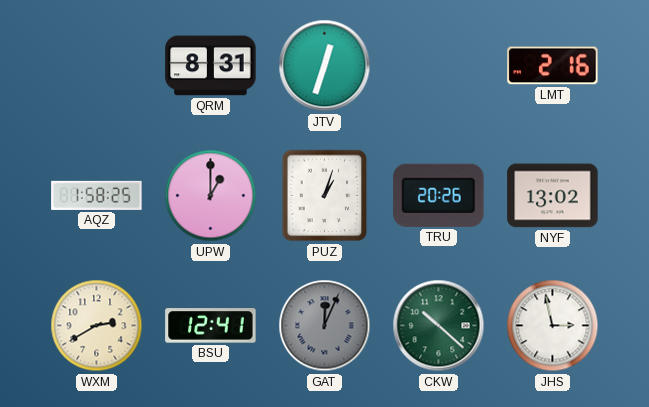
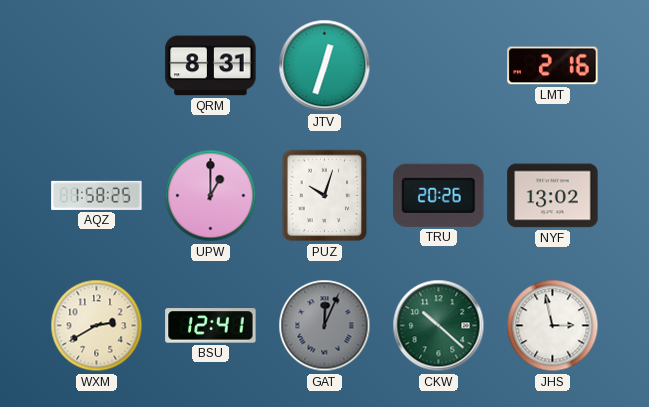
PUZ: 1:03 -> 10:03
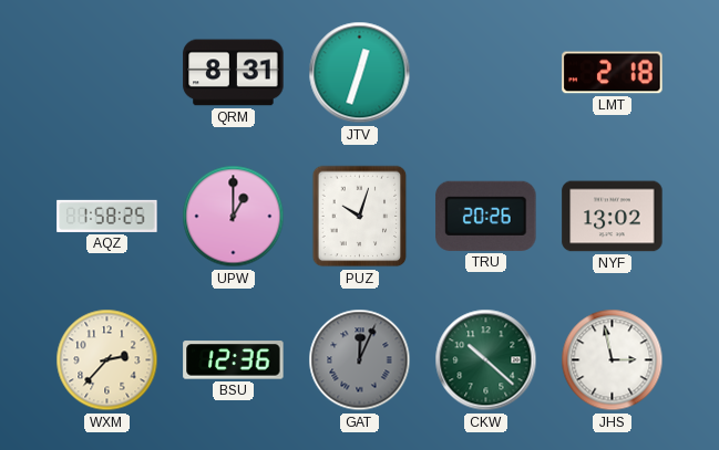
LMT: 2:16 -> 2:18
WXM: 2:40 -> 2:37
BSU: 12:41 -> 12:36
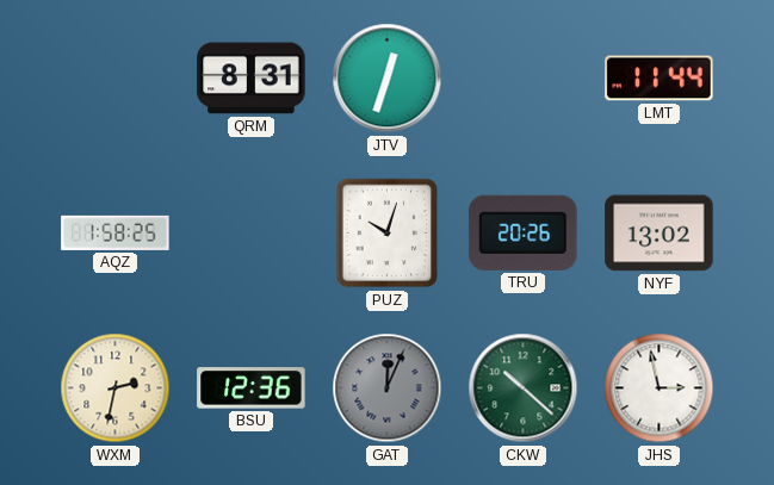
LMT: 2:18 -> 11:44
UPW: 1:00 -> none
WXM: 2:37 -> 2:32
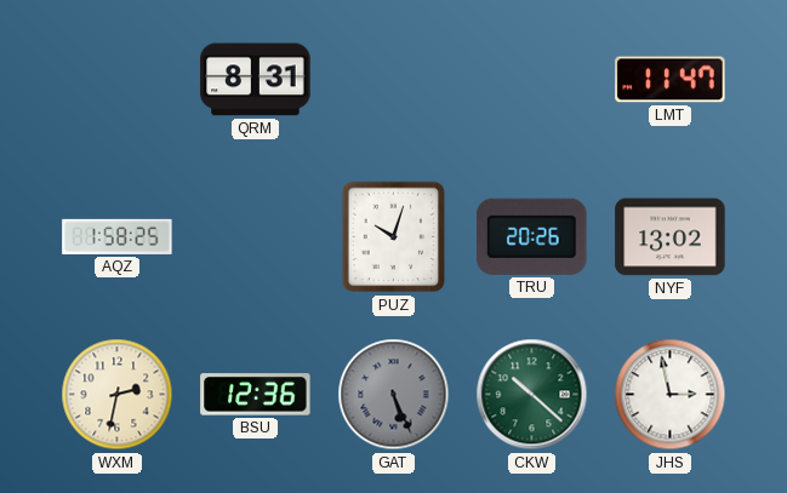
JTV: 12:33 -> none
LMT: 11:44 -> 11:47
GAT: 12:04 -> 5:26
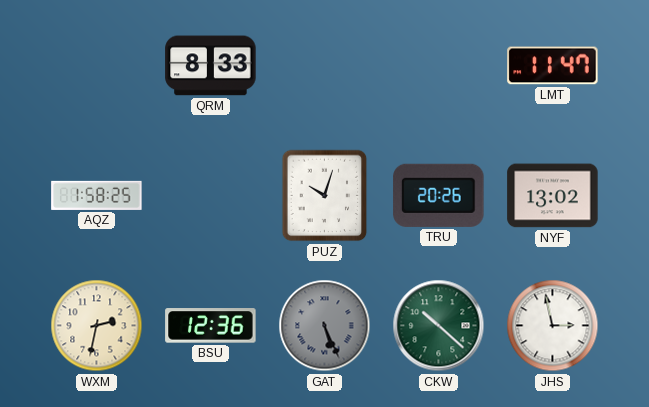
QRM: 8:31 -> 8:33
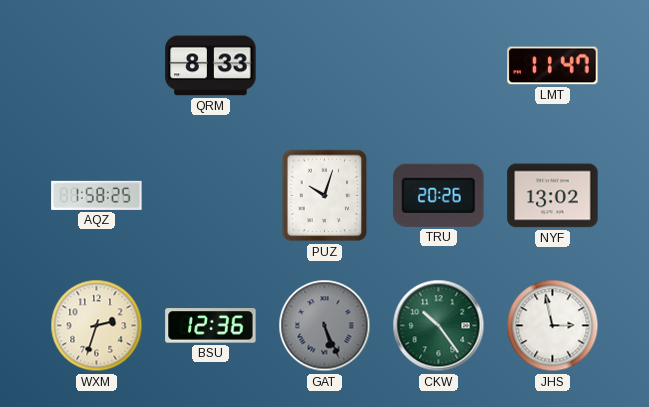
WXM: 2:32 -> 2:33
CKW: 10:22 -> 10:24
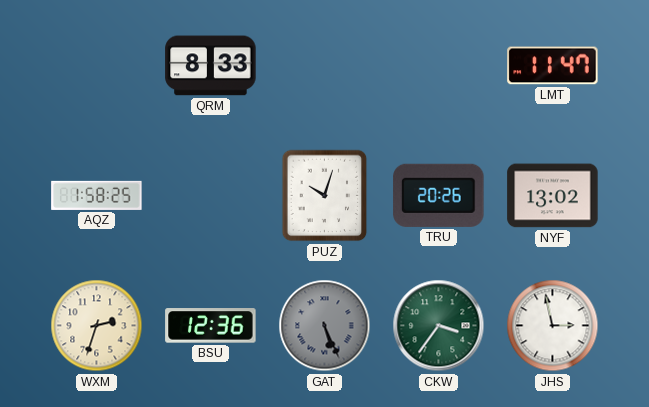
CKW: 10:24 -> 3:36
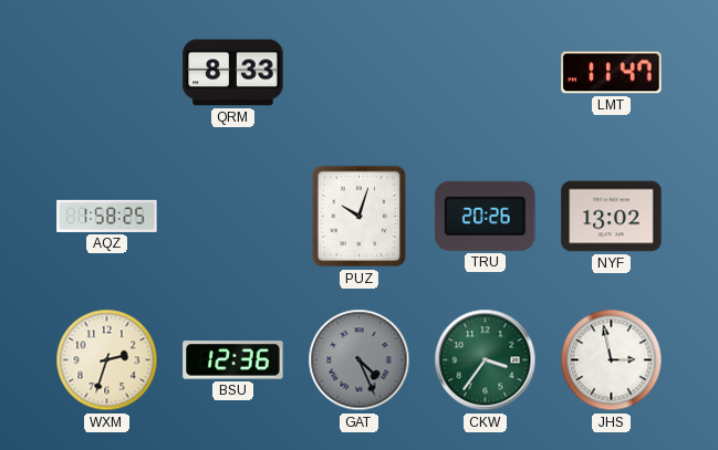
GAT: 5:26 -> 4:26
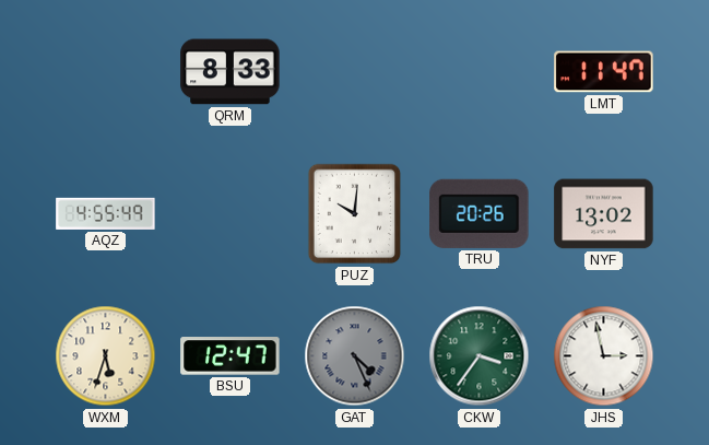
AQZ: 1:58 -> 4:55
PUZ: 10:03 -> 10:01
WXM: 2:33 -> 5:33
BSU: 12:36 -> 12:47
